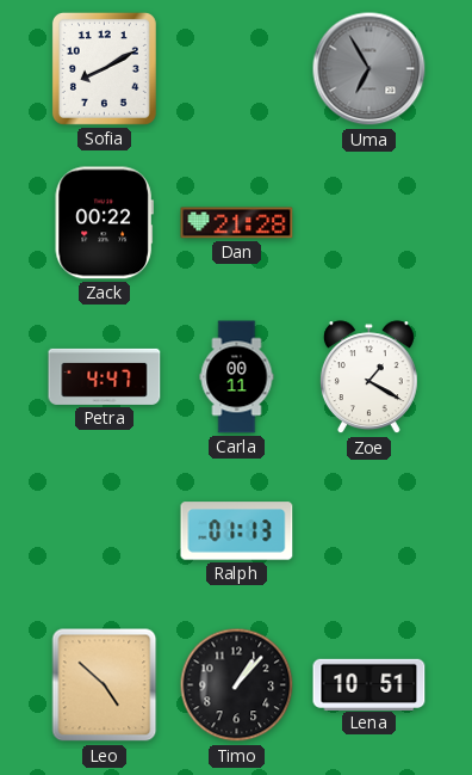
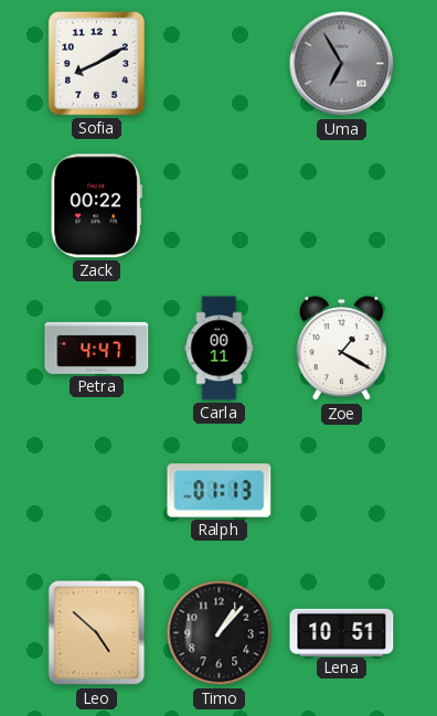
Dan: 21:28 -> none
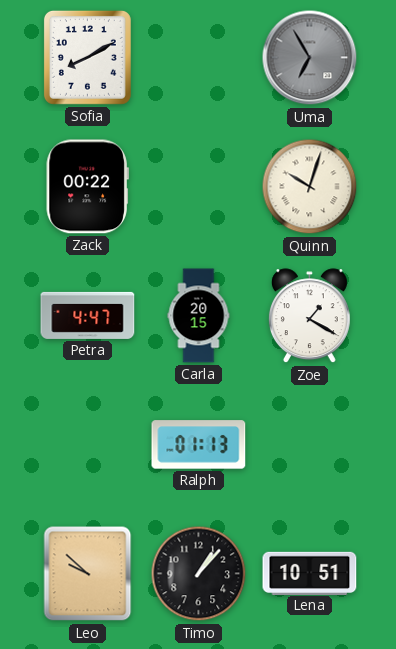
Quinn: none -> 10:03
Carla: 00:11 -> 20:15
Leo: 4:52 -> 9:52
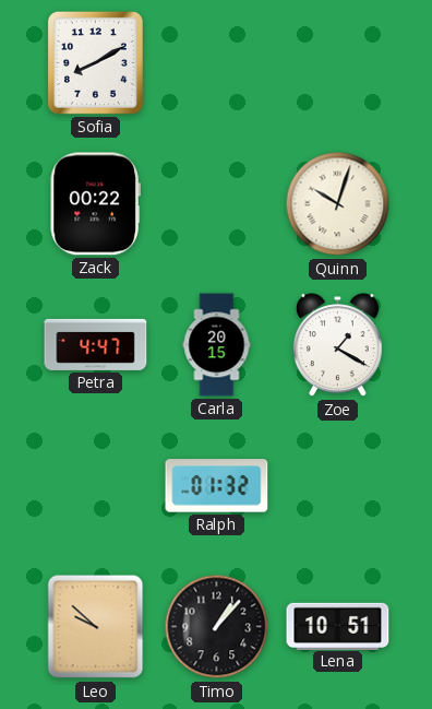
Uma: 6:55 -> none
Ralph: 01:13 -> 01:32
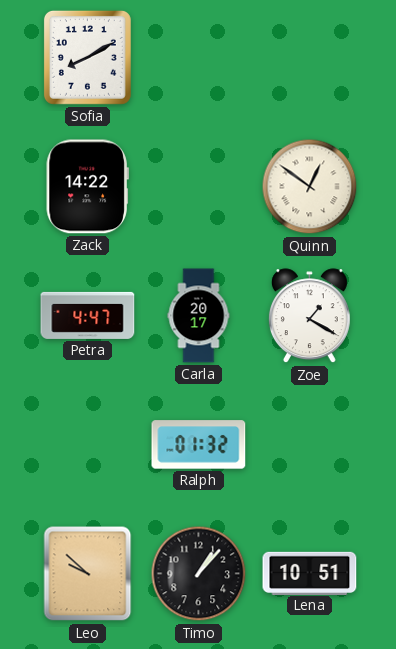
Zack: 00:22 -> 14:22
Quinn: 10:03 -> 12:51
Carla: 20:15 -> 20:17
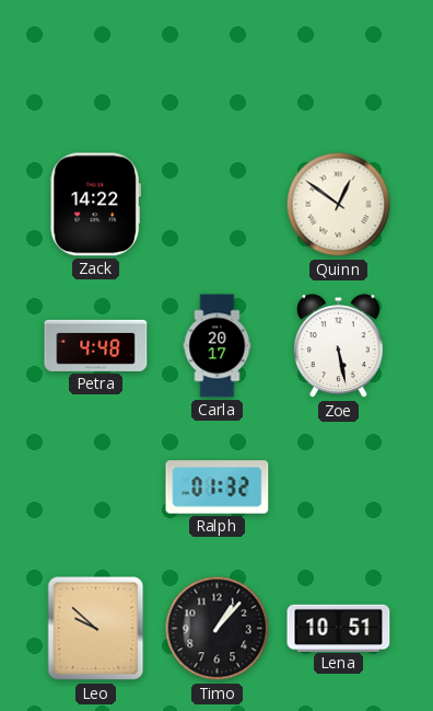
Sofia: 8:10 -> none
Petra: 4:47 -> 4:48
Zoe: 1:20 -> 5:28
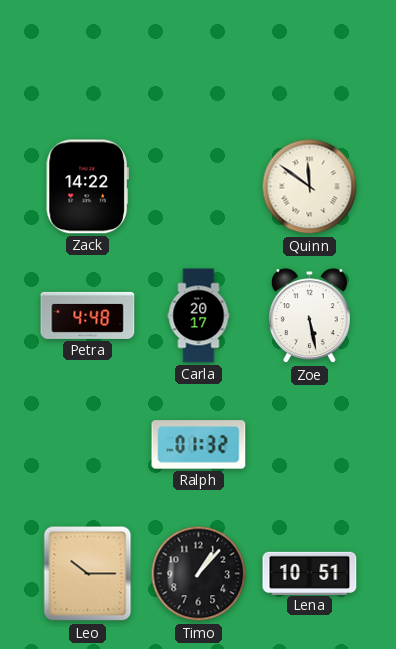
Quinn: 12:51 -> 11:51
Leo: 9:52 -> 10:15
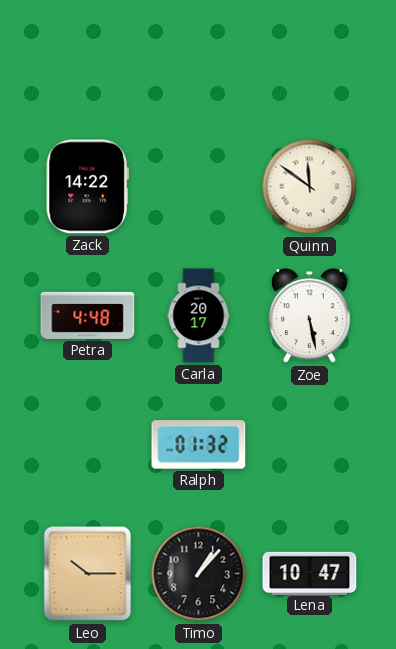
Lena: 10:51 -> 10:47
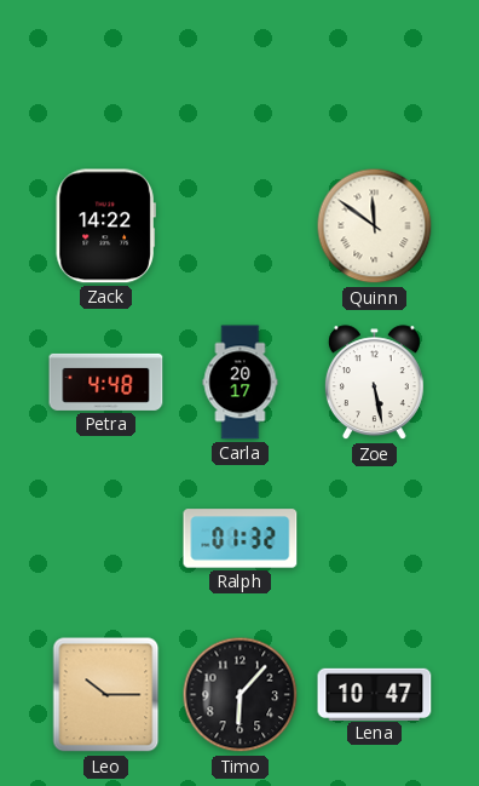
Timo: 1:07 -> 6:07
